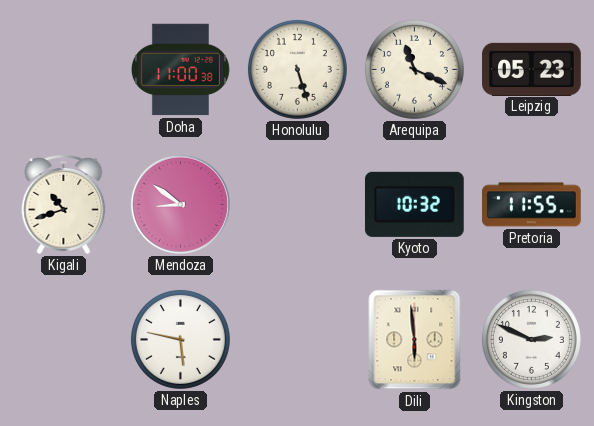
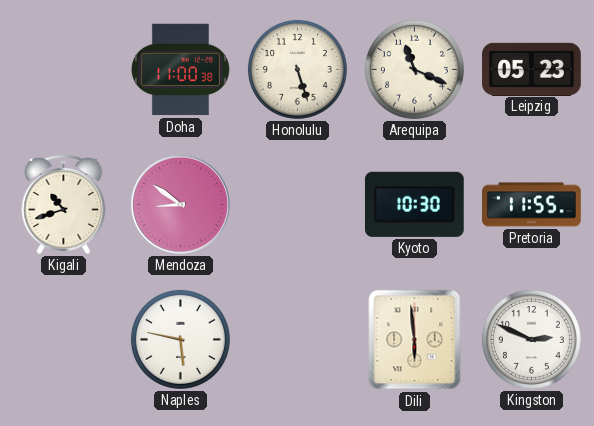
Kyoto: 10:32 -> 10:30
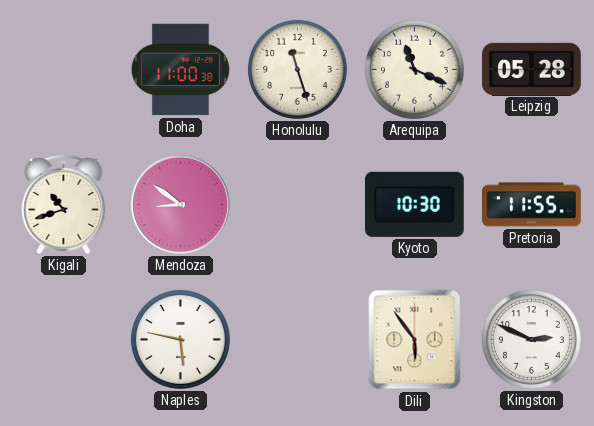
Honolulu: 5:27 -> 11:27
Leipzig: 05:23 -> 05:28
Dili: 5:59 -> 5:54
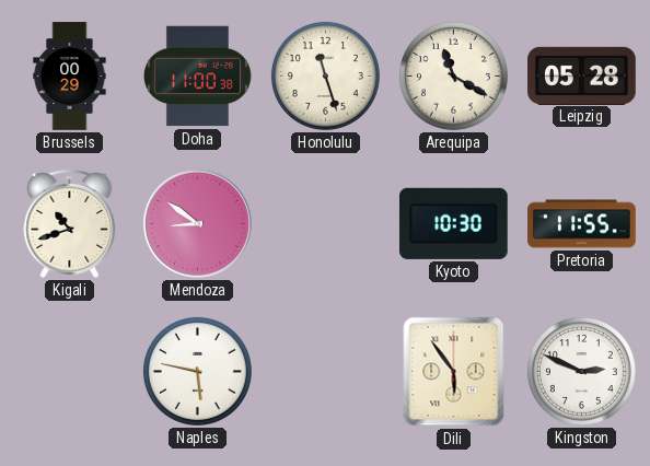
Brussels: none -> 00:29
Arequipa: 11:19 -> 11:20
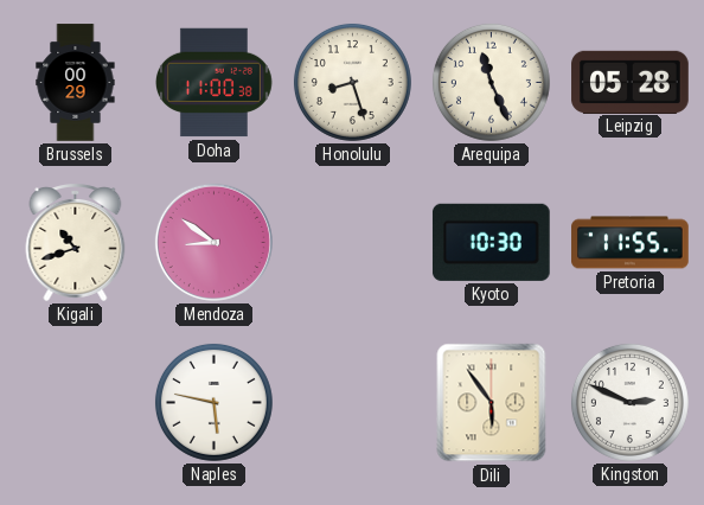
Honolulu: 11:27 -> 8:27
Arequipa: 11:20 -> 11:26
